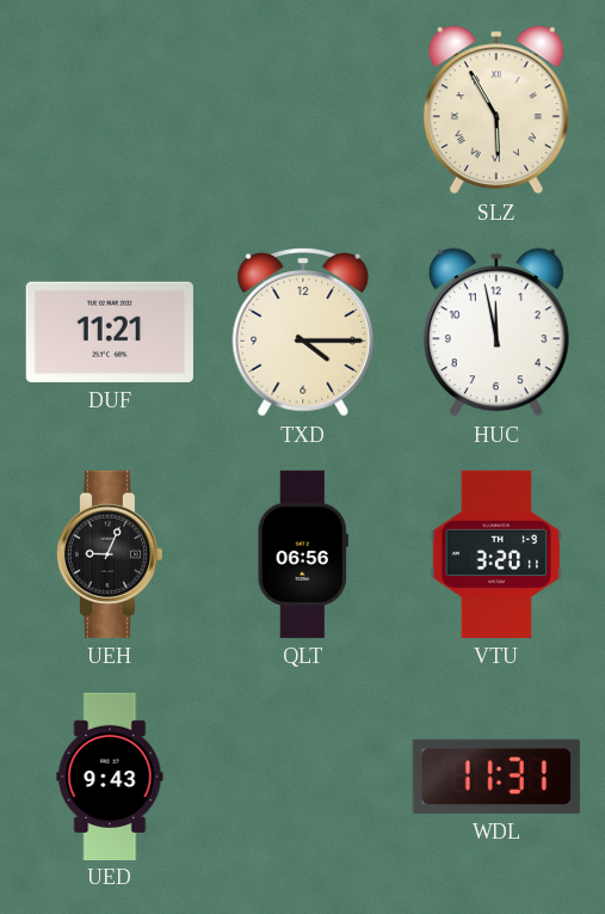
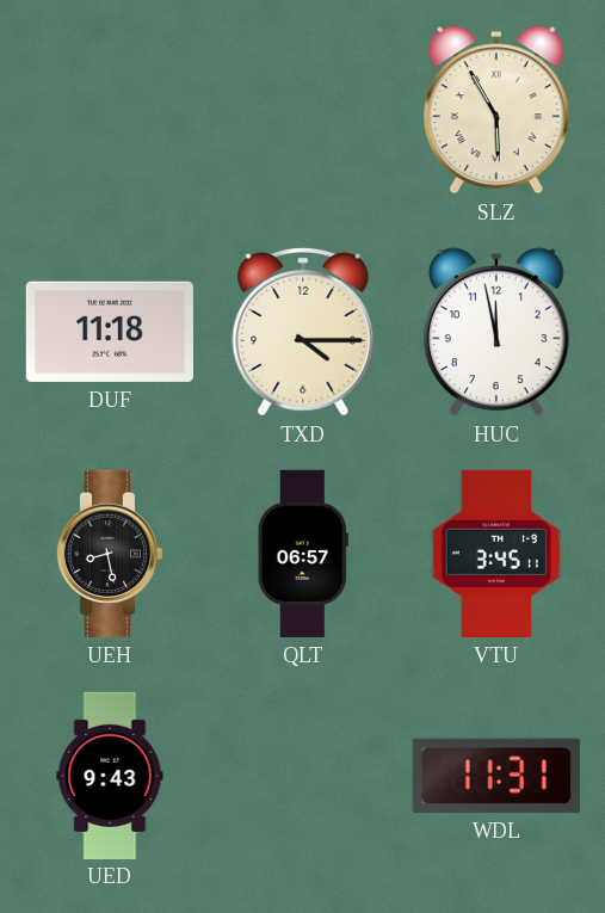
DUF: 11:21 -> 11:18
UEH: 9:04 -> 8:28
QLT: 06:56 -> 06:57
VTU: 3:20 -> 3:45
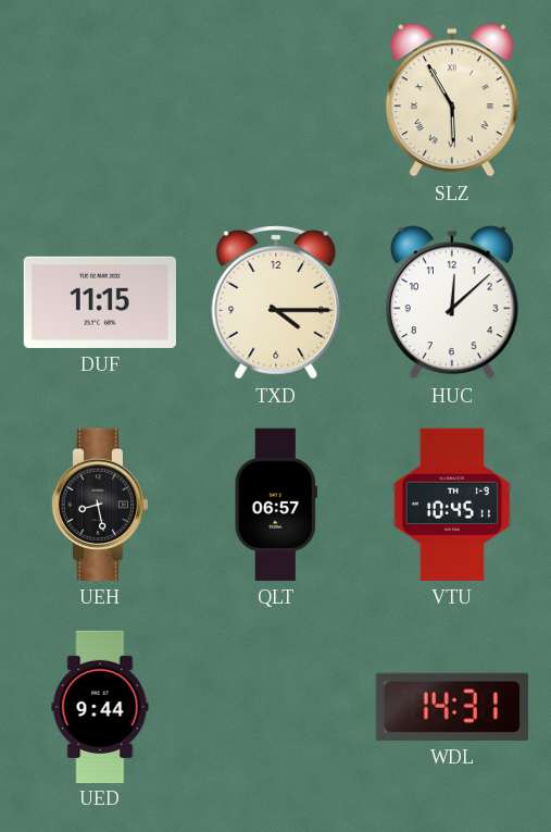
DUF: 11:18 -> 11:15
HUC: 11:58 -> 12:08
VTU: 3:45 -> 10:45
UED: 9:43 -> 9:44
WDL: 11:31 -> 14:31
